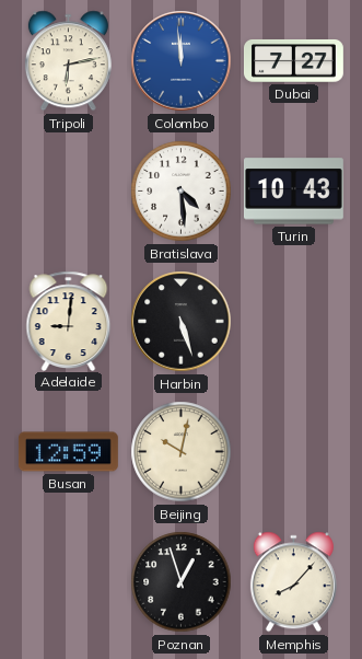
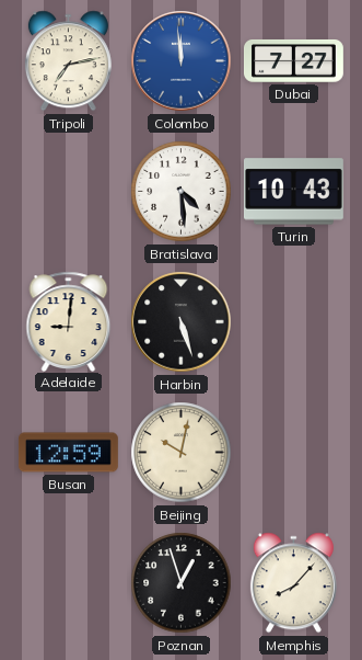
Tripoli: 6:13 -> 7:13
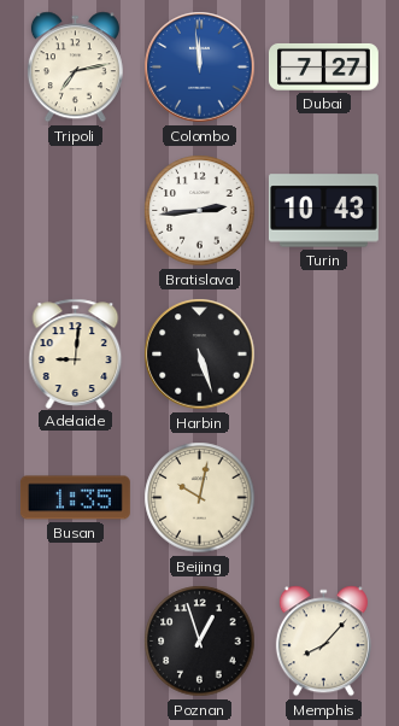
Bratislava: 4:29 -> 2:44
Busan: 12:59 -> 1:35
